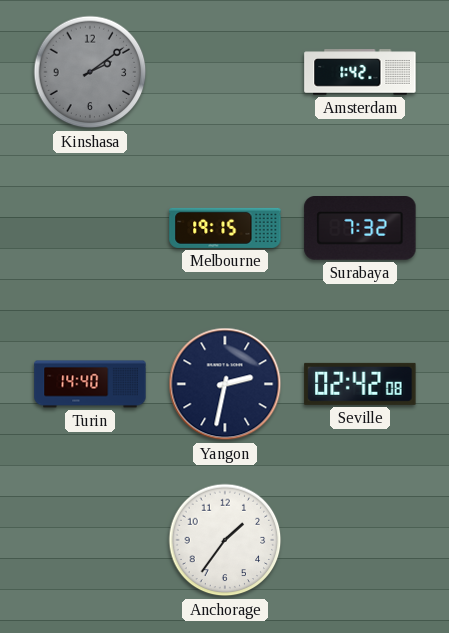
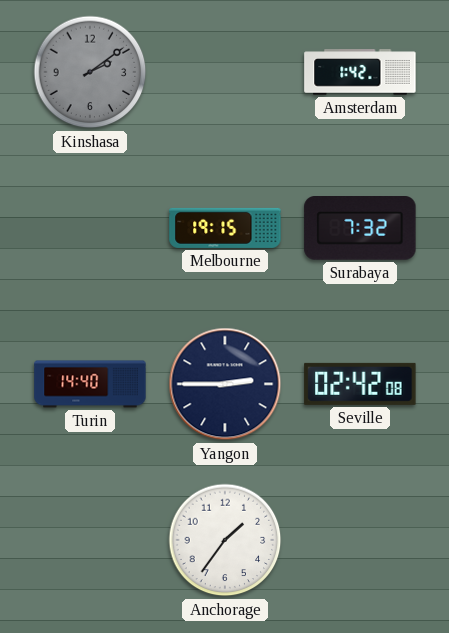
Yangon: 2:32 -> 2:45
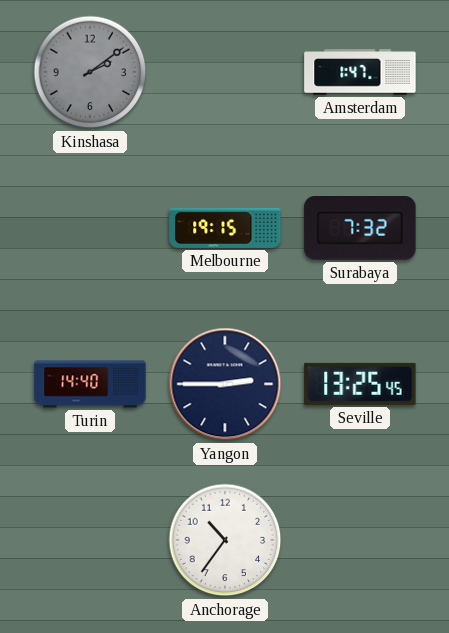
Amsterdam: 1:42 -> 1:47
Seville: 02:42 -> 13:25
Anchorage: 1:36 -> 10:36
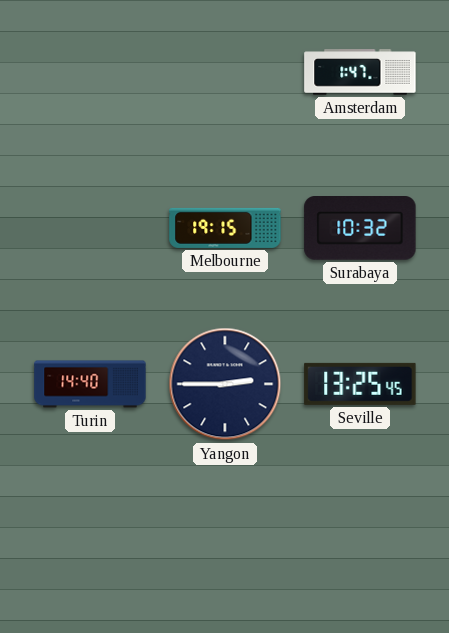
Kinshasa: 2:09 -> none
Surabaya: 7:32 -> 10:32
Anchorage: 10:36 -> none
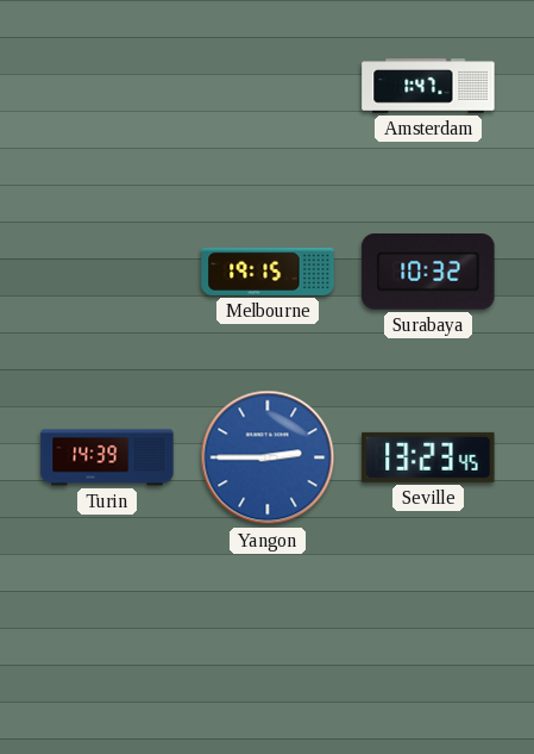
Turin: 14:40 -> 14:39
Yangon dial: navy -> blue
Seville: 13:25 -> 13:23
